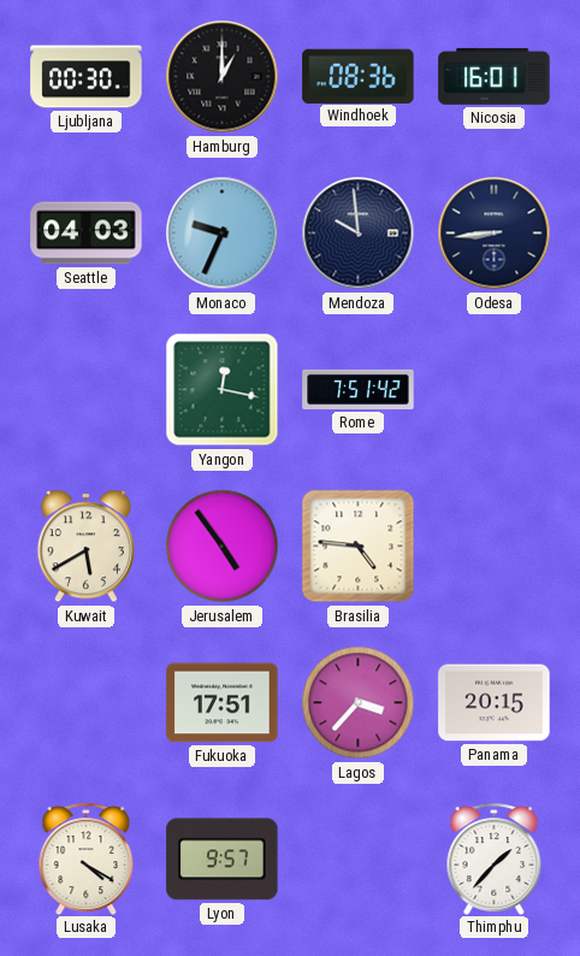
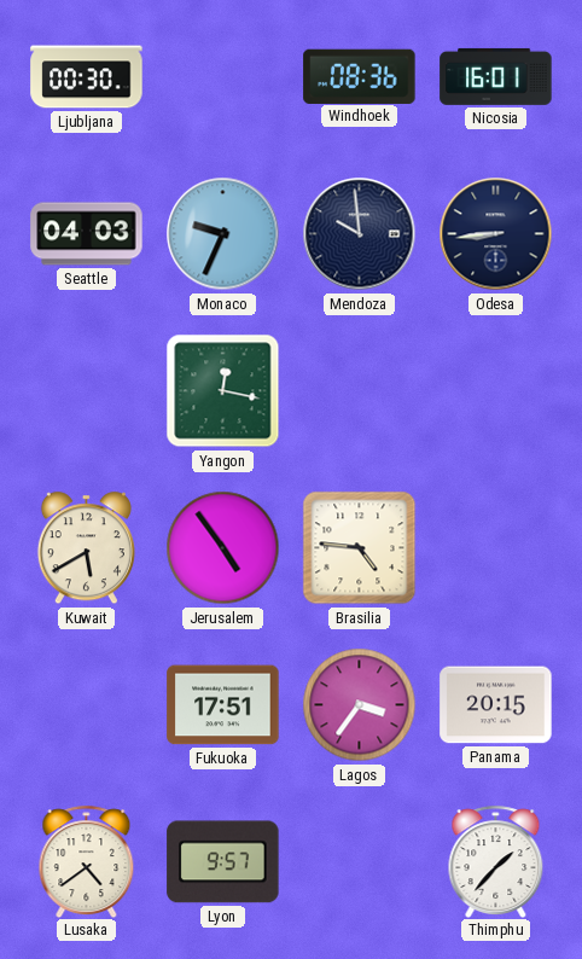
Hamburg: 1:00 -> none
Rome: 7:51 -> none
Lagos: 3:37 -> 3:36
Lusaka: 4:20 -> 4:39
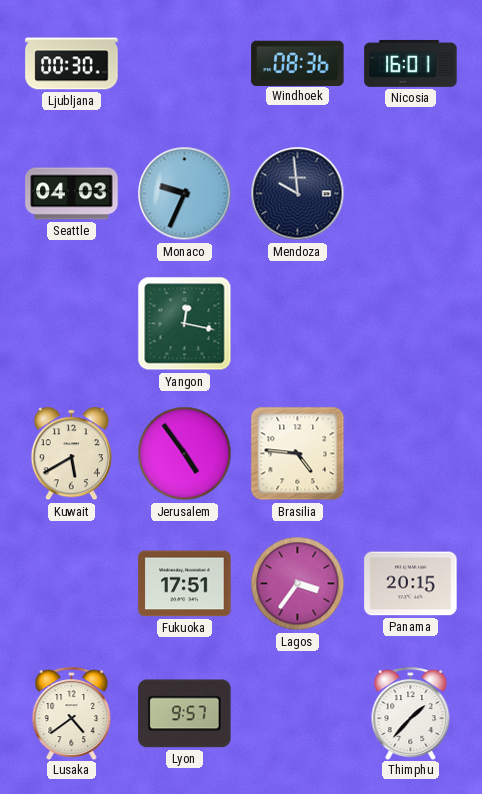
Odesa: 8:44 -> none
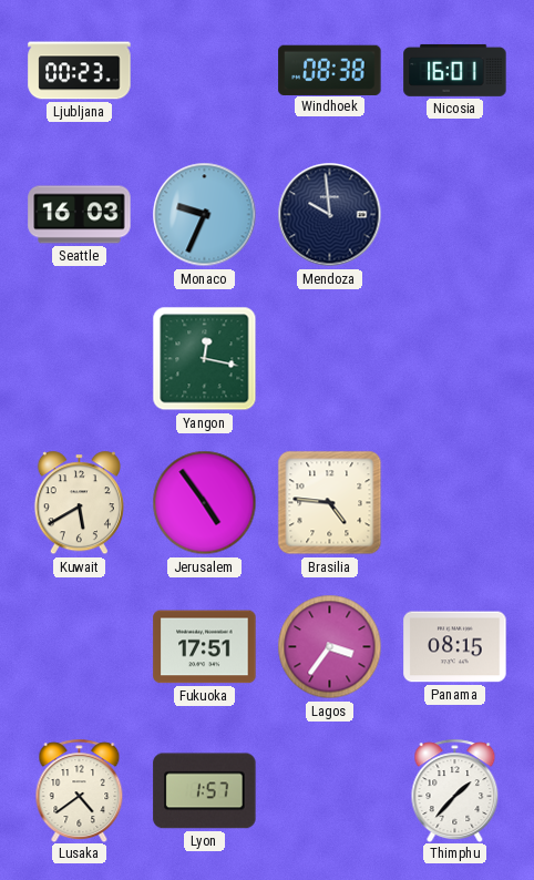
Ljubljana: 00:30 -> 00:23
Windhoek: 08:36 -> 08:38
Seattle: 04:03 -> 16:03
Panama: 20:15 -> 08:15
Lyon: 9:57 -> 1:57
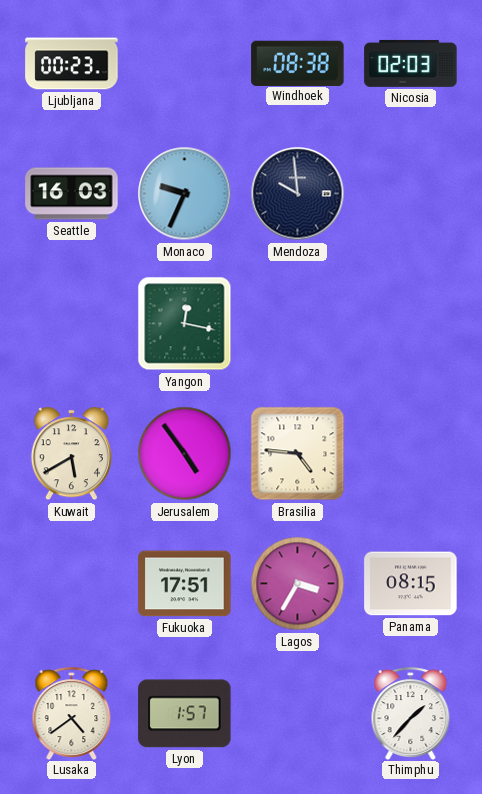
Nicosia: 16:01 -> 02:03
Lagos: 3:36 -> 3:35
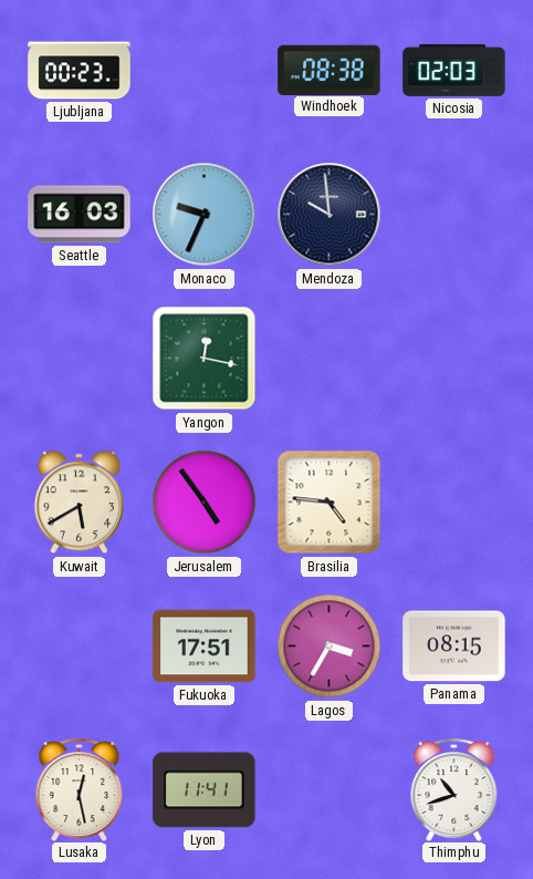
Lusaka: 4:39 -> 12:28
Lyon: 1:57 -> 11:41
Thimphu: 1:37 -> 10:42
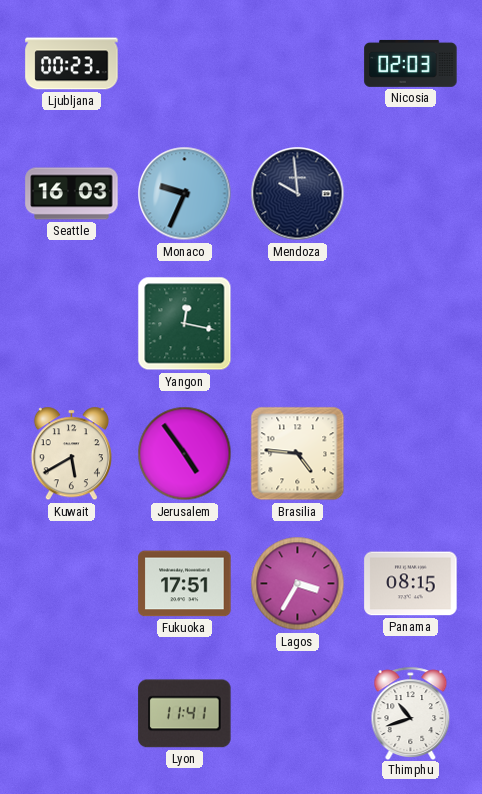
Windhoek: 08:38 -> none
Lusaka: 12:28 -> none
